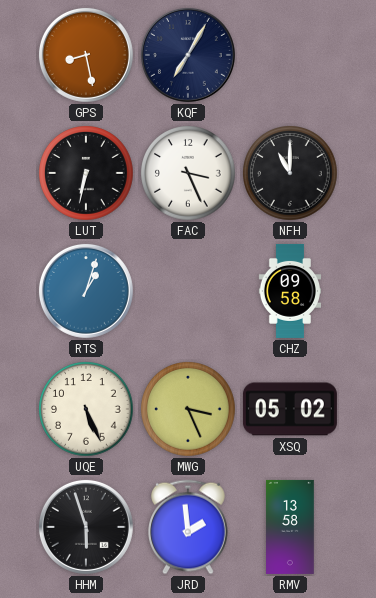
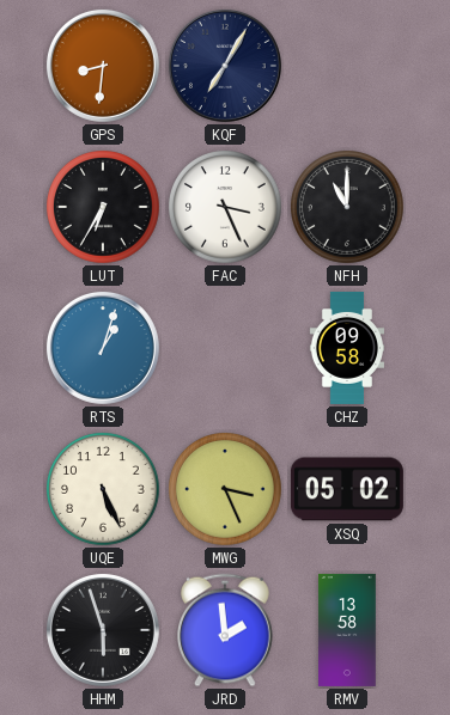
GPS: 8:28 -> 8:31
LUT: 6:32 -> 6:35
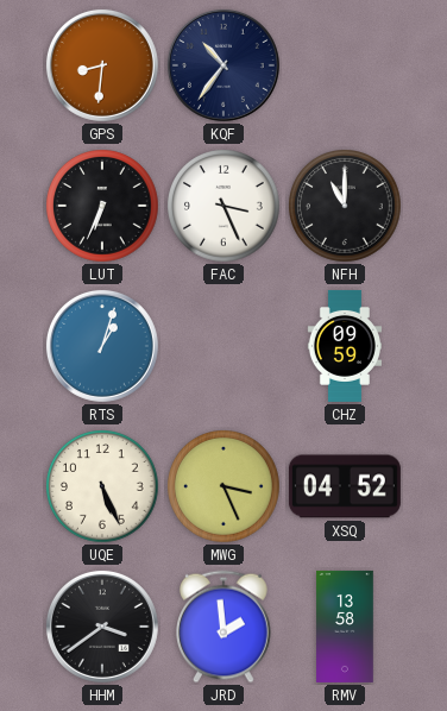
KQF: 7:05 -> 10:36
LUT: 6:35 -> 6:34
CHZ: 09:58 -> 09:59
XSQ: 05:02 -> 04:52
HHM: 5:57 -> 3:39
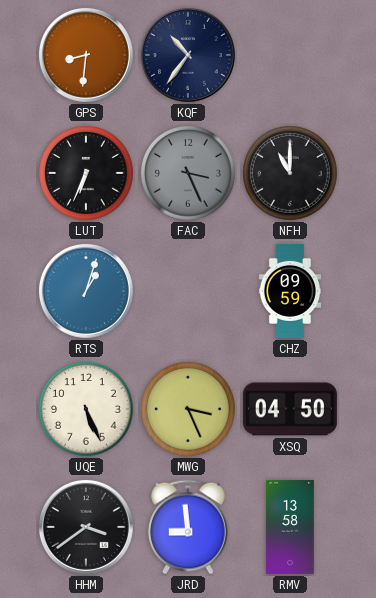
FAC dial: white -> grey
XSQ: 04:52 -> 04:50
JRD: 1:59 -> 8:59
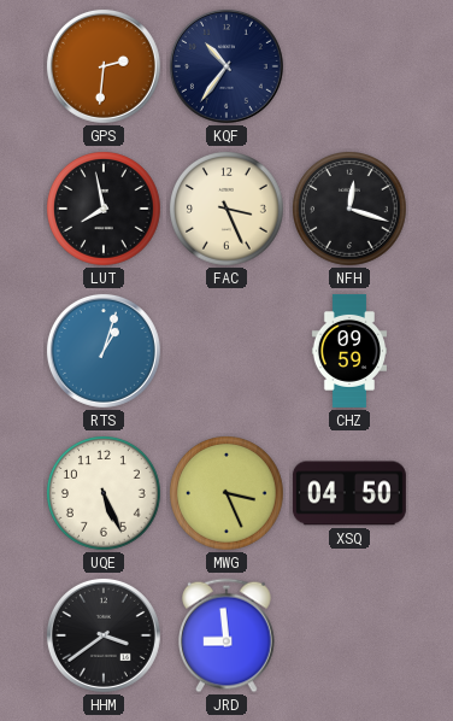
GPS: 8:31 -> 2:31
LUT: 6:34 -> 7:58
FAC dial: grey -> cream
NFH: 11:00 -> 12:18
RMV: 13:58 -> none
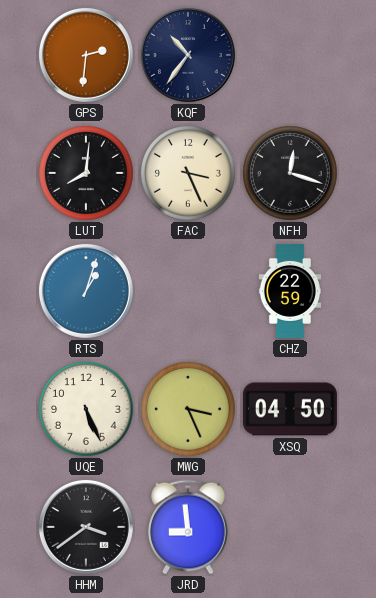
LUT: 7:58 -> 8:01
CHZ: 09:59 -> 22:59
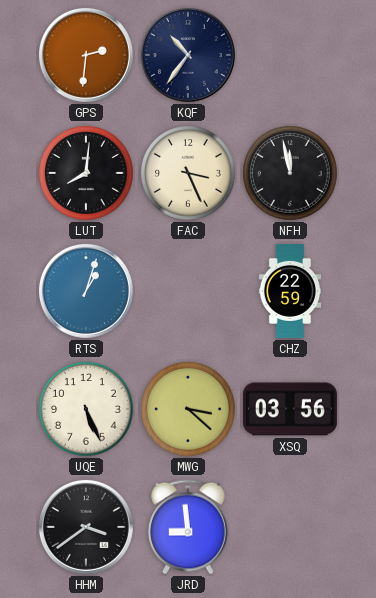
NFH: 12:18 -> 11:58
MWG: 3:26 -> 3:22
XSQ: 04:50 -> 03:56
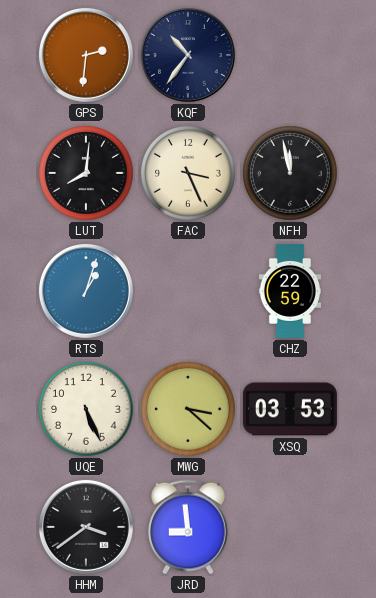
XSQ: 03:56 -> 03:53
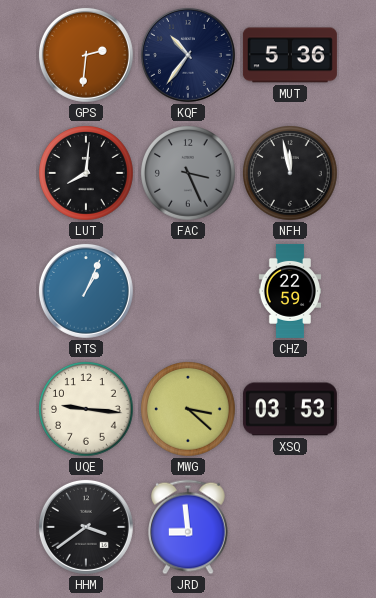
MUT: none -> 5:36
FAC dial: cream -> grey
RTS: 1:03 -> 1:04
UQE: 5:26 -> 9:16
